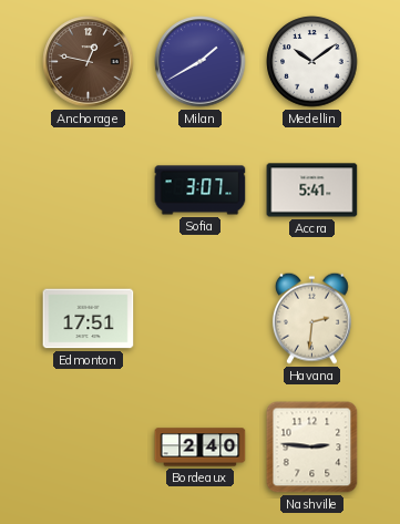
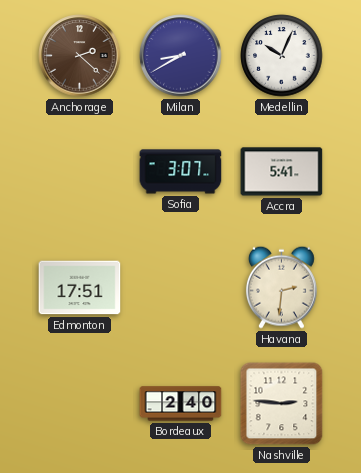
Anchorage: 12:47 -> 2:22
Milan: 1:40 -> 8:40
Medellin: 10:09 -> 10:04
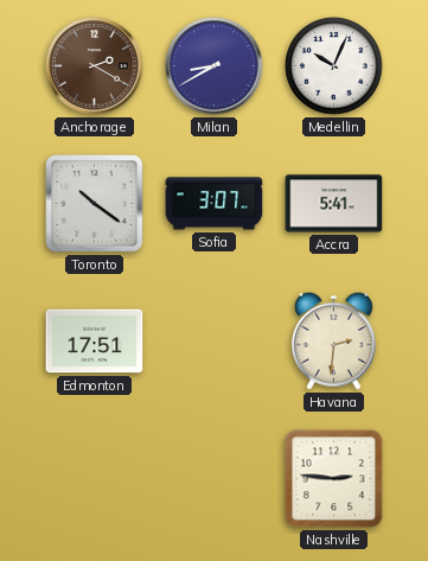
Anchorage: 2:22 -> 2:20
Toronto: none -> 10:21
Bordeaux: 2:40 -> none
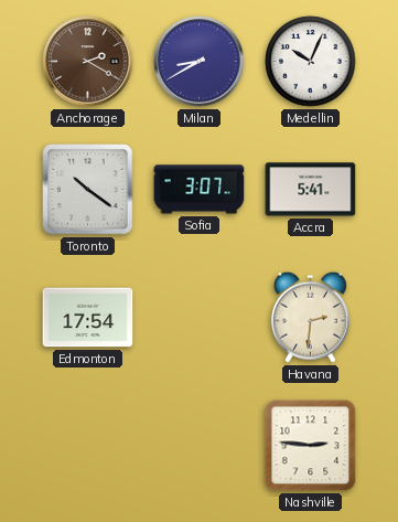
Edmonton: 17:51 -> 17:54
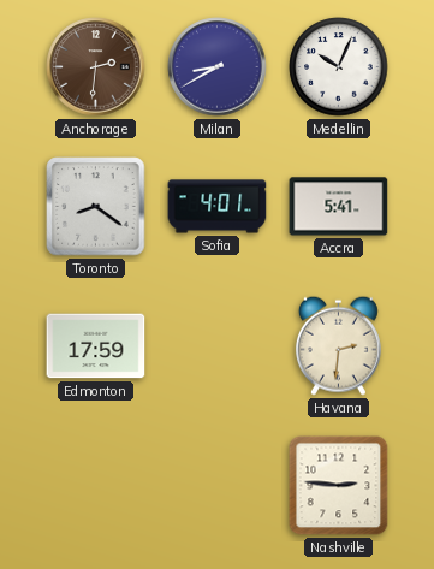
Anchorage: 2:20 -> 2:31
Toronto: 10:21 -> 8:21
Sofia: 3:07 -> 4:01
Edmonton: 17:54 -> 17:59
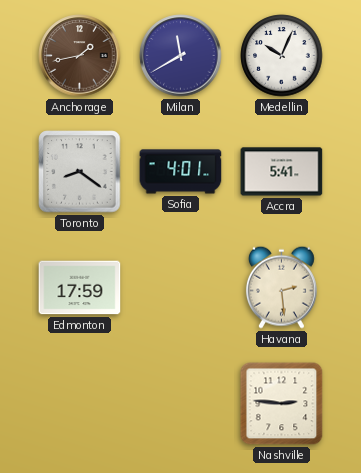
Anchorage: 2:31 -> 1:43
Milan: 8:40 -> 11:40
Havana: 2:31 -> 2:29
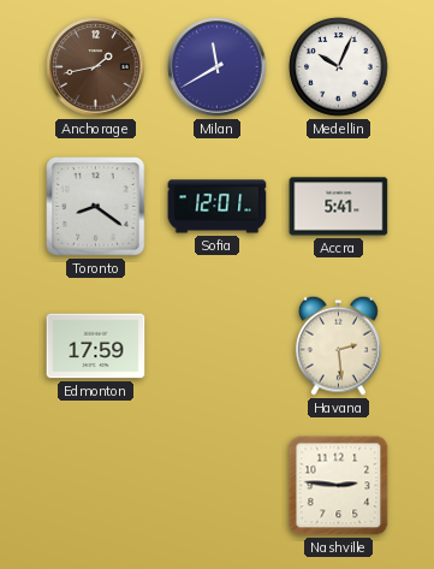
Sofia: 4:01 -> 12:01
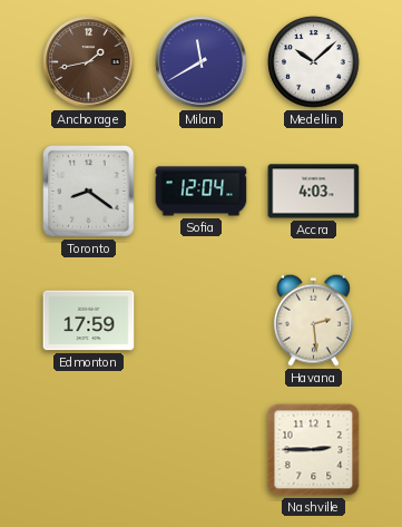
Medellin: 10:04 -> 10:08
Sofia: 12:01 -> 12:04
Accra: 5:41 -> 4:03
Nashville: 2:46 -> 2:45
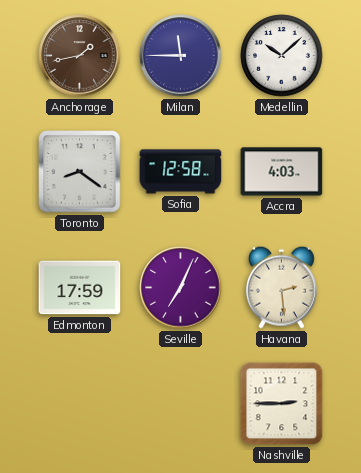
Milan: 11:40 -> 11:45
Sofia: 12:04 -> 12:58
Seville: none -> 7:04
